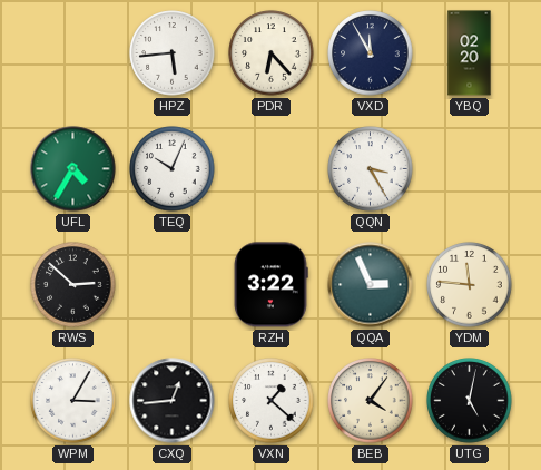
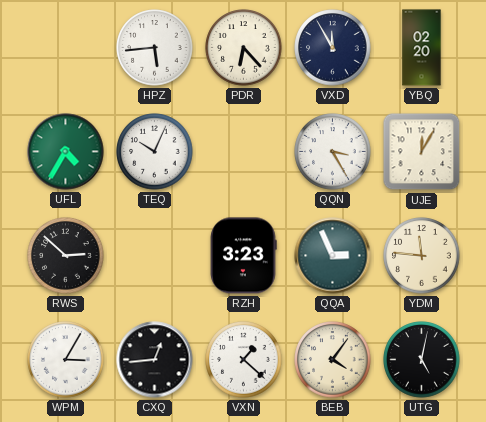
UJE: none -> 12:05
RZH: 3:22 -> 3:23
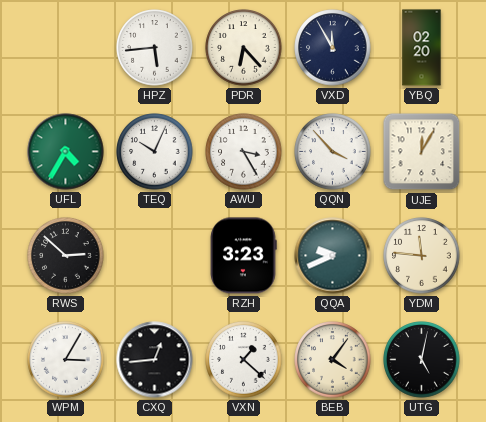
AWU: none -> 3:25
QQN: 3:25 -> 3:53
QQA: 2:56 -> 9:41
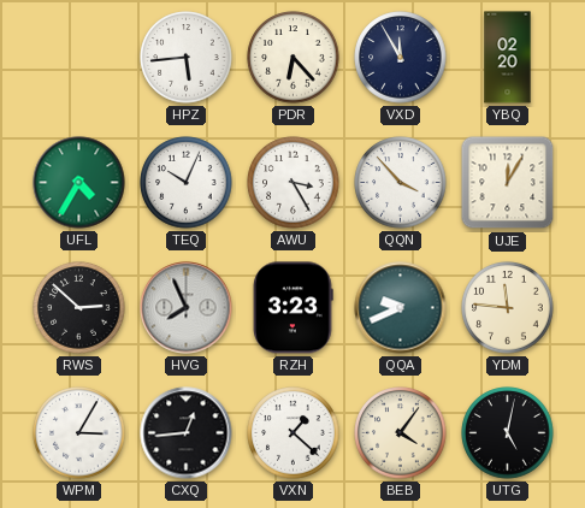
HVG: none -> 7:56
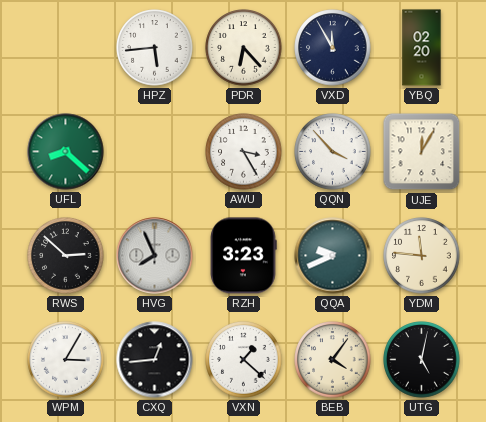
UFL: 4:35 -> 8:22
TEQ: 10:04 -> none
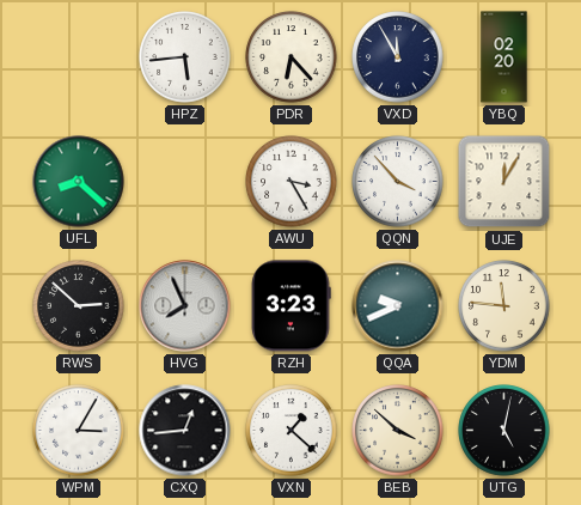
BEB: 4:06 -> 3:52
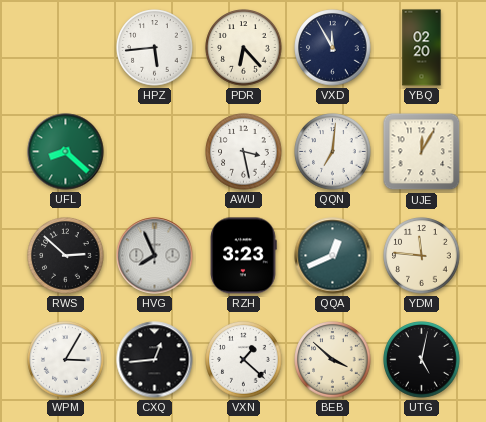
AWU: 3:25 -> 3:28
QQN: 3:53 -> 7:01
QQA: 9:41 -> 12:41
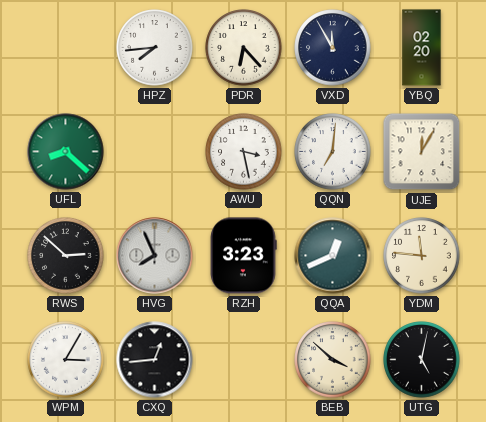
HPZ: 5:44 -> 7:44
VXN: 1:22 -> none
